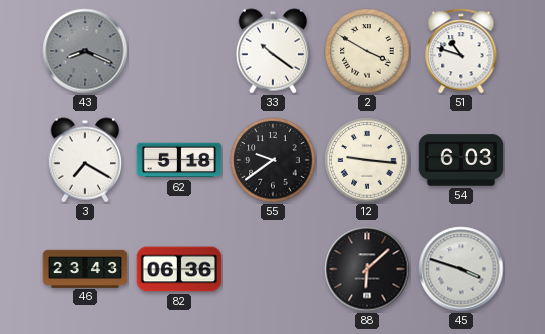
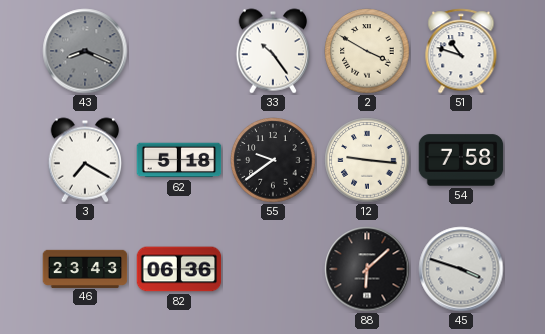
33: 10:21 -> 10:24
54: 6:03 -> 7:58
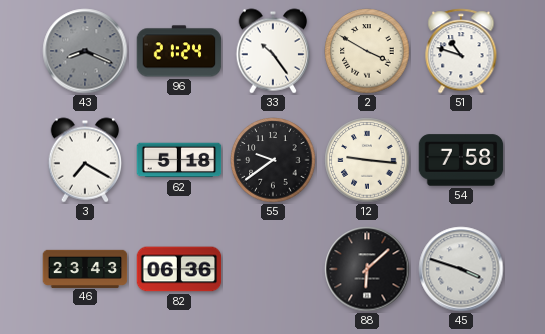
96: none -> 21:24
